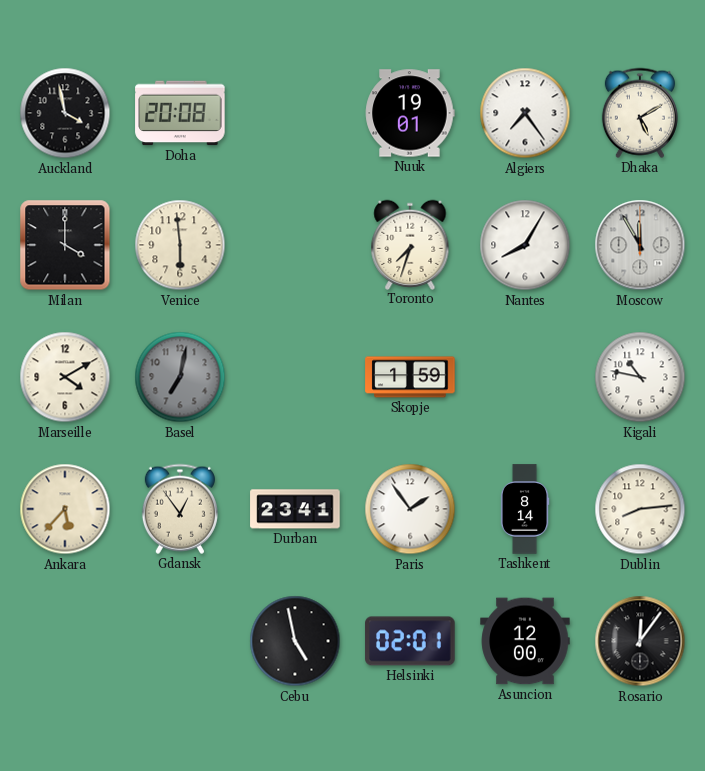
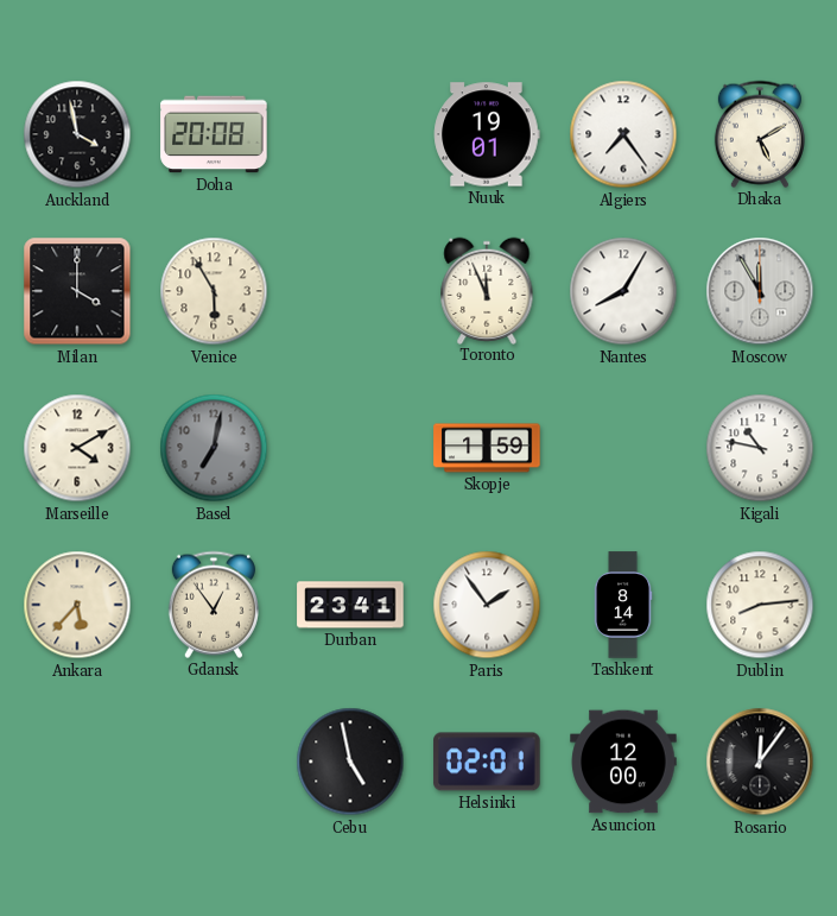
Venice: 5:59 -> 5:55
Toronto: 7:33 -> 11:56
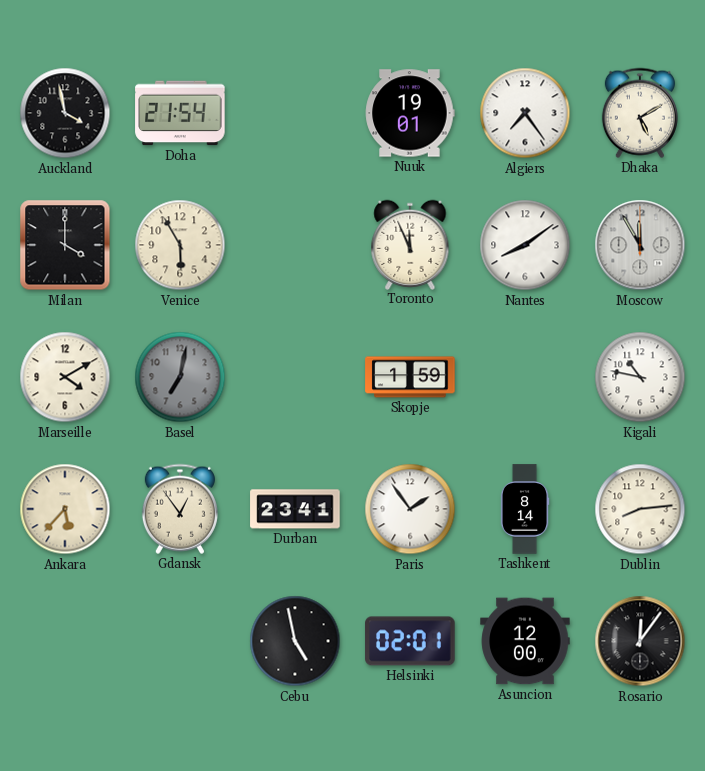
Doha: 20:08 -> 21:54
Nantes: 8:05 -> 8:09
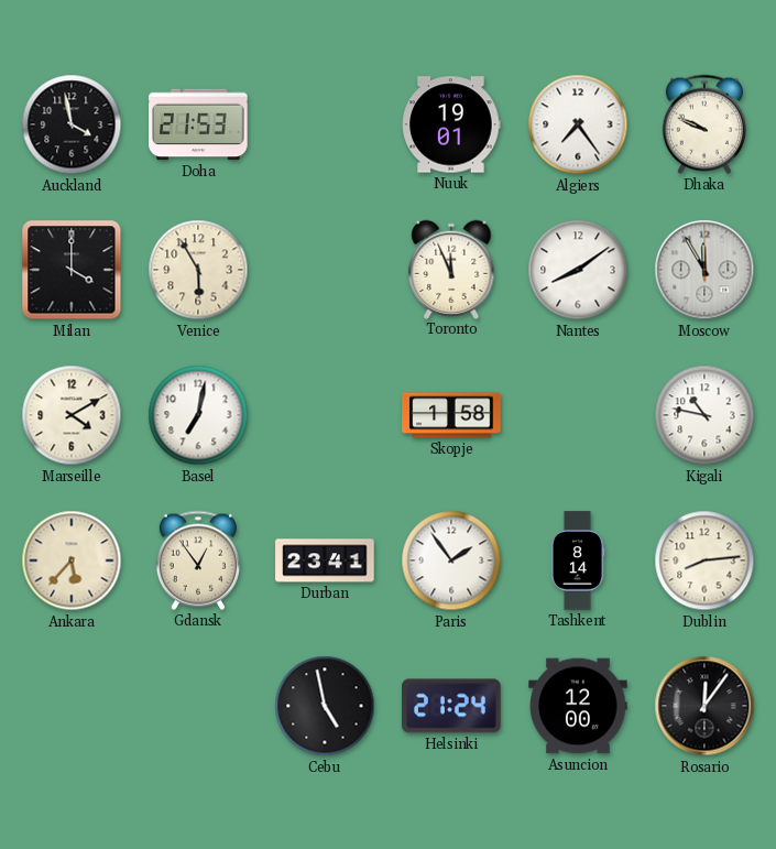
Doha: 21:54 -> 21:53
Dhaka: 5:10 -> 9:49
Basel dial: grey -> white
Skopje: 1:59 -> 1:58
Helsinki: 02:01 -> 21:24
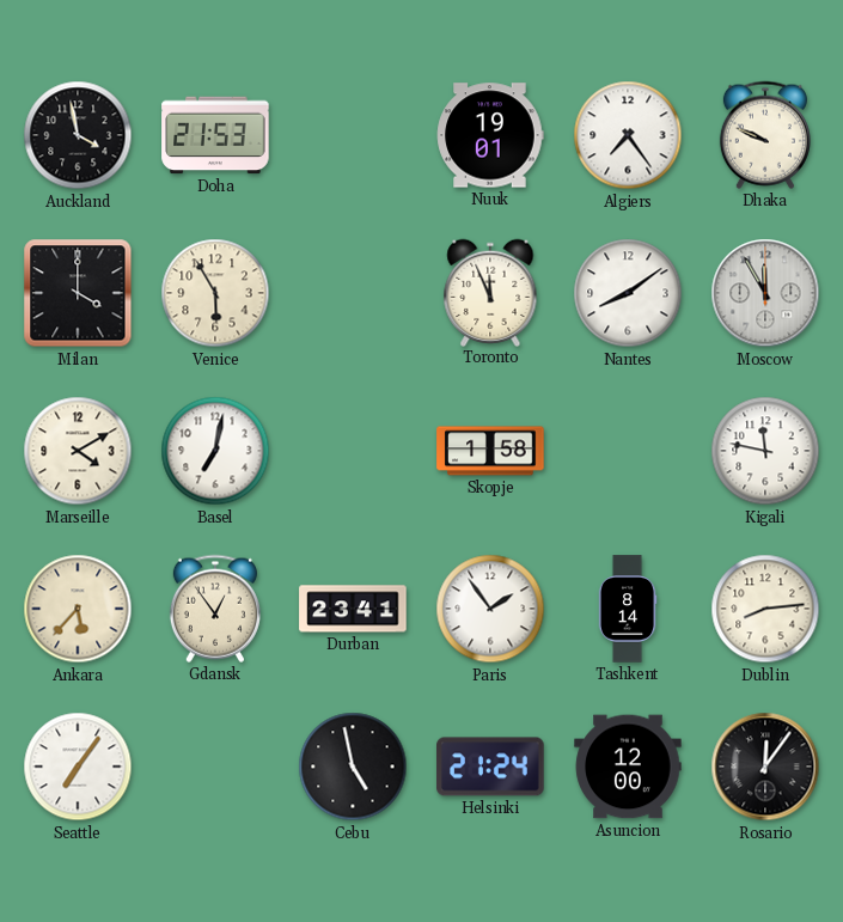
Kigali: 10:47 -> 11:47
Seattle: none -> 7:06
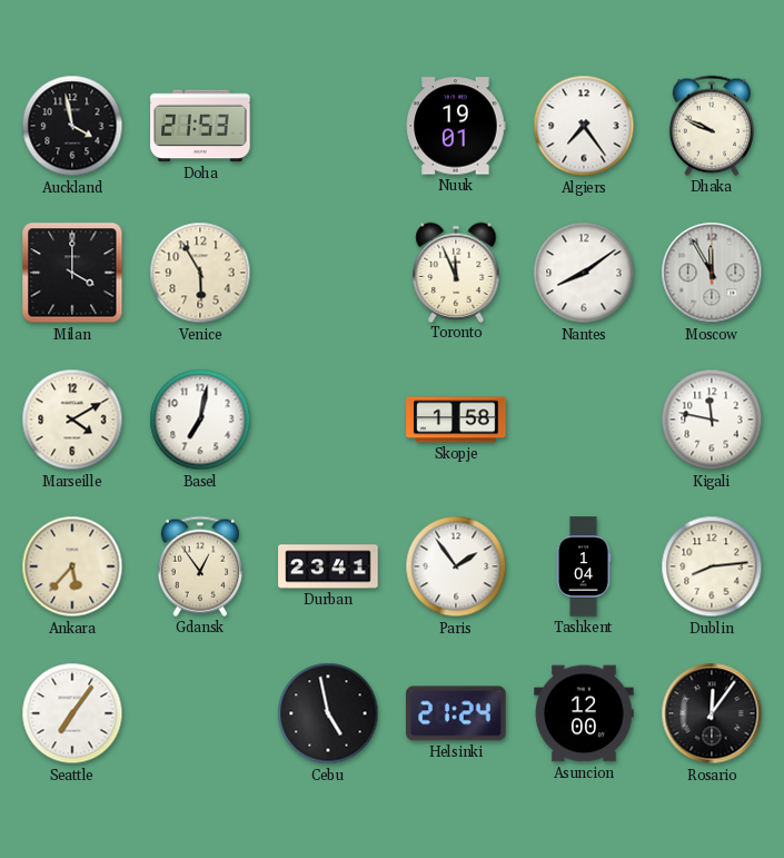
Tashkent: 8:14 -> 1:04
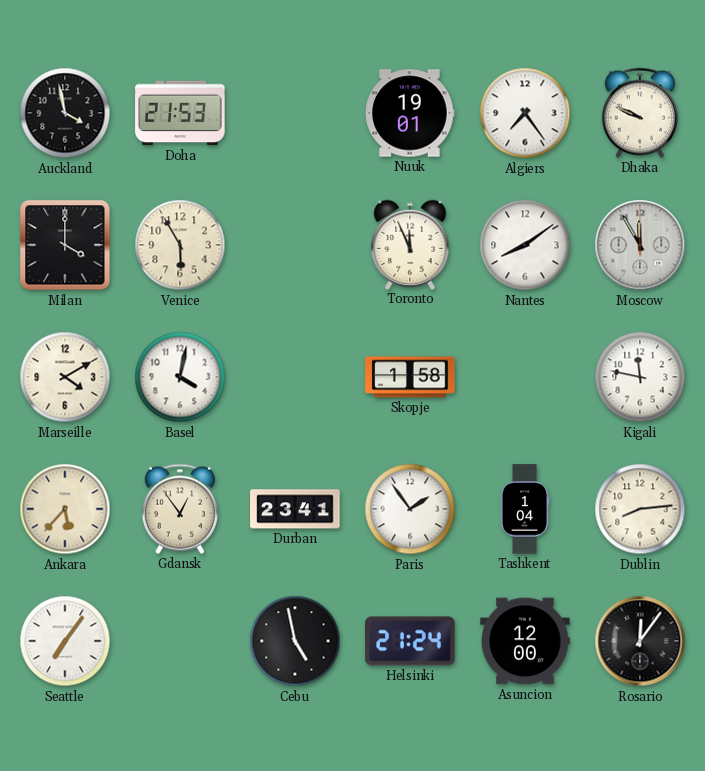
Basel: 7:02 -> 4:02
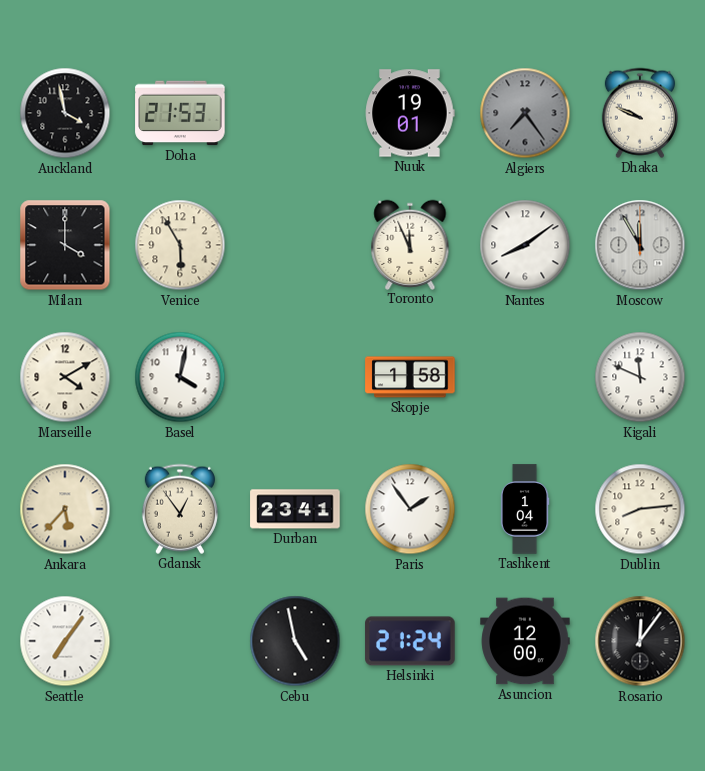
Algiers dial: white -> grey
Kigali: 11:47 -> 11:49
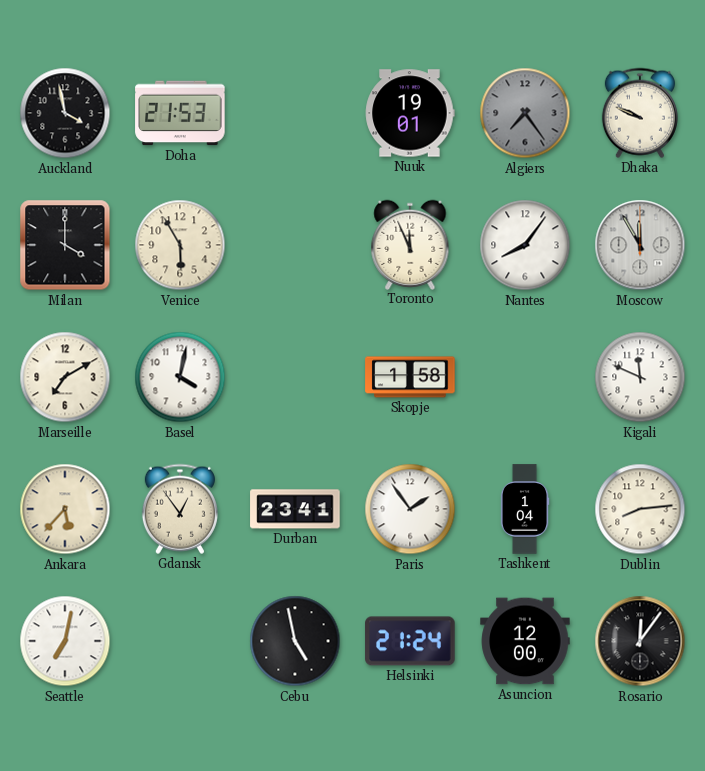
Nantes: 8:09 -> 8:06
Marseille: 4:10 -> 7:10
Seattle: 7:06 -> 7:02
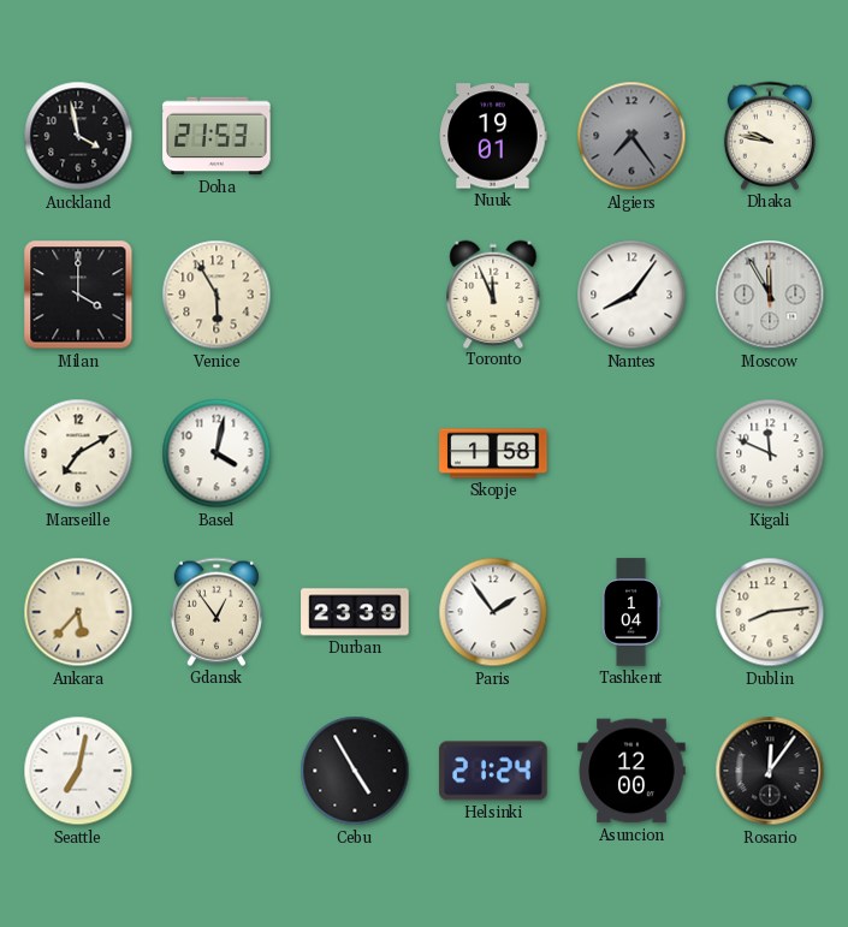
Dhaka: 9:49 -> 9:47
Durban: 23:41 -> 23:39
Cebu: 4:58 -> 4:55
